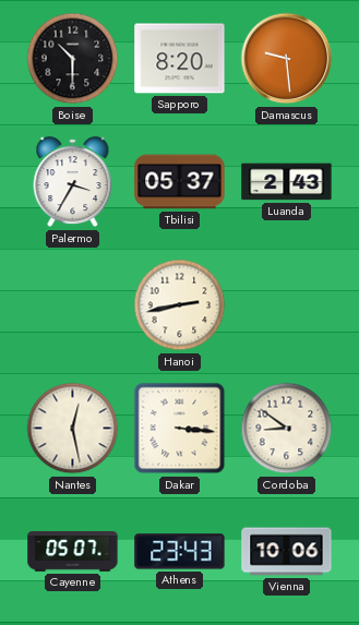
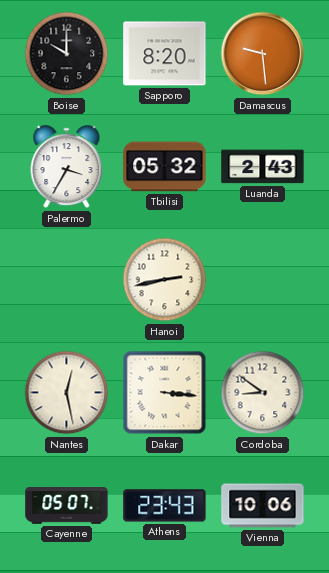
Boise: 10:30 -> 10:00
Tbilisi: 05:37 -> 05:32
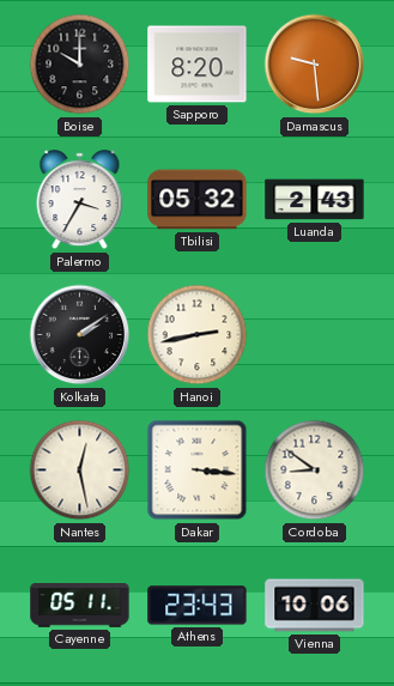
Kolkata: none -> 2:09
Cayenne: 05:07 -> 05:11
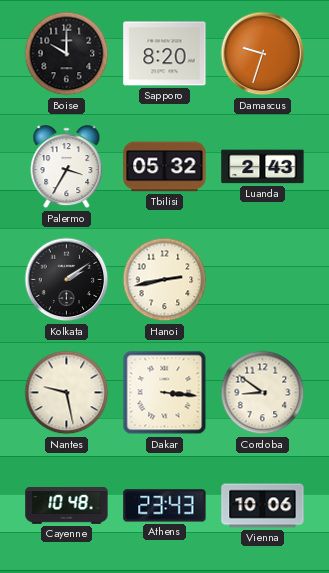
Damascus: 9:29 -> 9:33
Nantes: 12:28 -> 9:28
Cayenne: 05:11 -> 10:48
